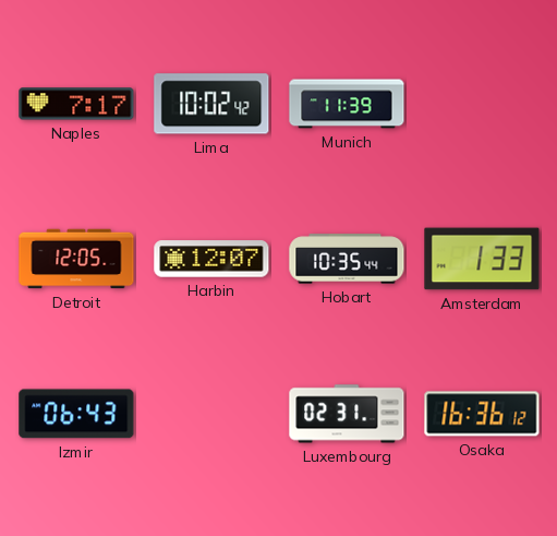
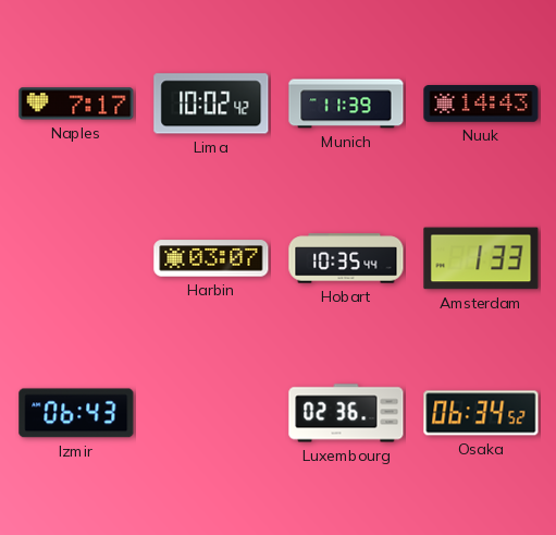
Nuuk: none -> 14:43
Detroit: 12:05 -> none
Harbin: 12:07 -> 03:07
Luxembourg: 02:31 -> 02:36
Osaka: 16:36 -> 06:34
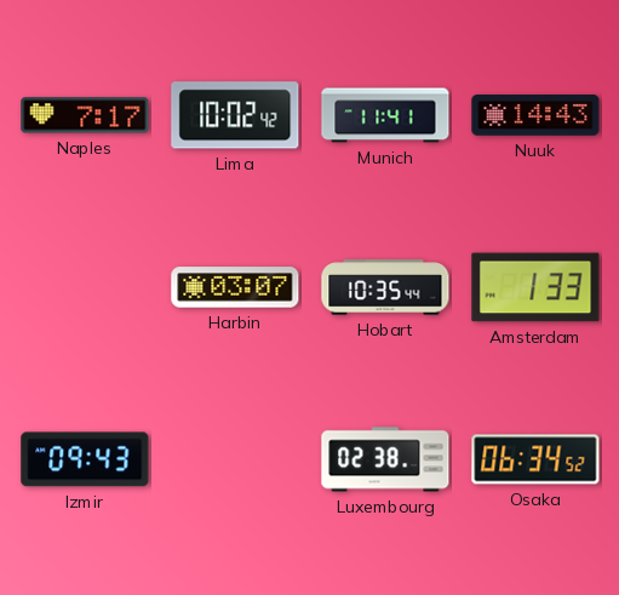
Munich: 11:39 -> 11:41
Izmir: 06:43 -> 09:43
Luxembourg: 02:36 -> 02:38
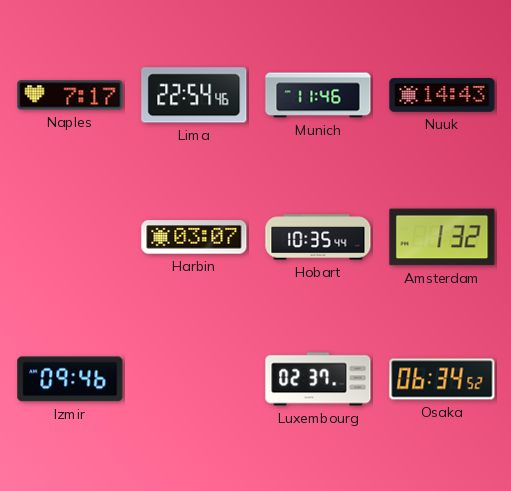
Lima: 10:02 -> 22:54
Munich: 11:41 -> 11:46
Amsterdam: 1:33 -> 1:32
Izmir: 09:43 -> 09:46
Luxembourg: 02:38 -> 02:37
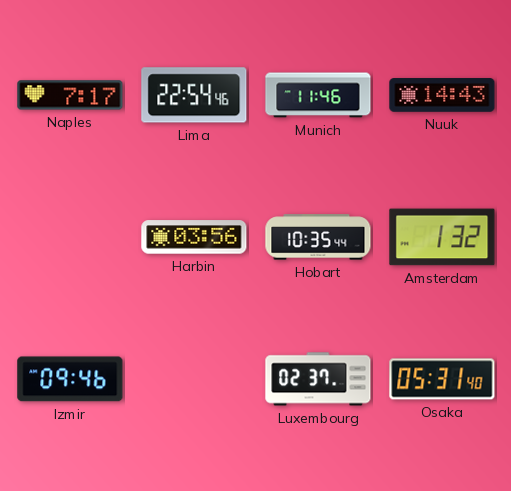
Harbin: 03:07 -> 03:56
Osaka: 06:34 -> 05:31
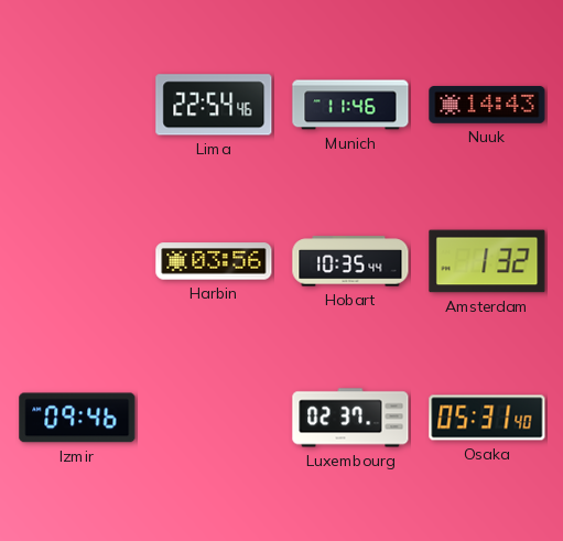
Naples: 7:17 -> none
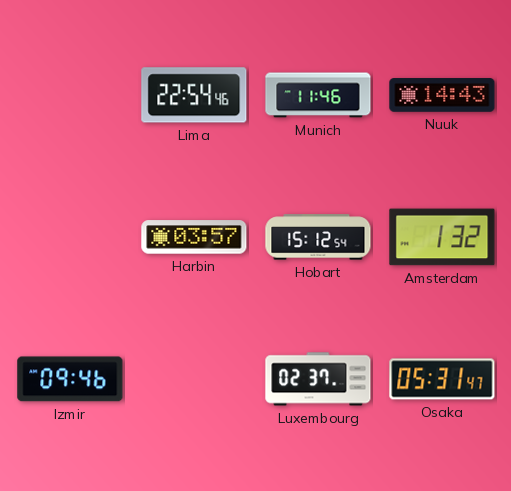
Harbin: 03:56 -> 03:57
Hobart: 10:35 -> 15:12
Osaka: 05:31:40 -> 05:31:47
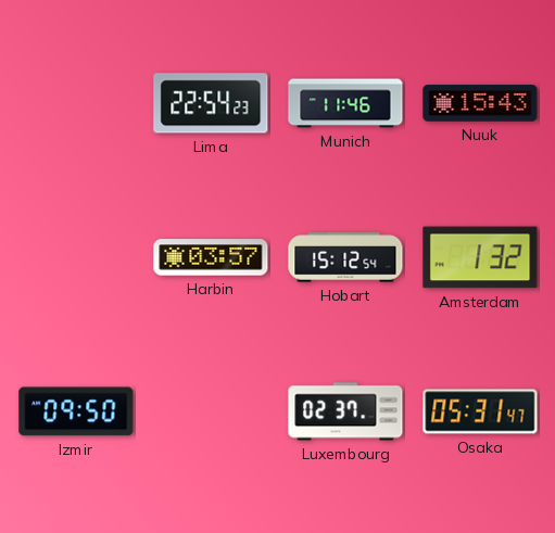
Lima: 22:54:46 -> 22:54:23
Nuuk: 14:43 -> 15:43
Izmir: 09:46 -> 09:50
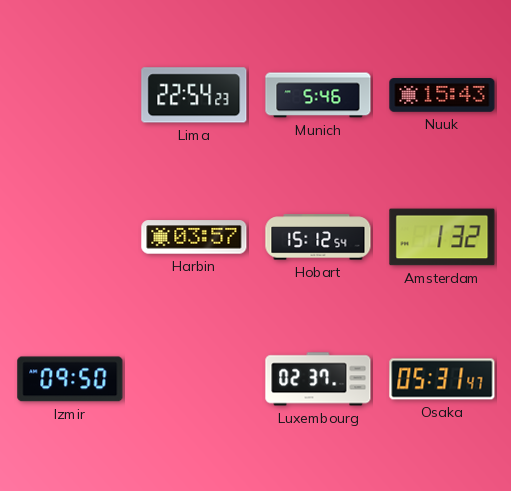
Munich: 11:46 -> 5:46
